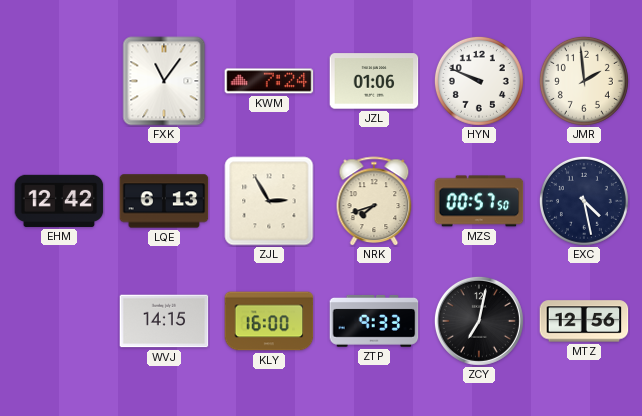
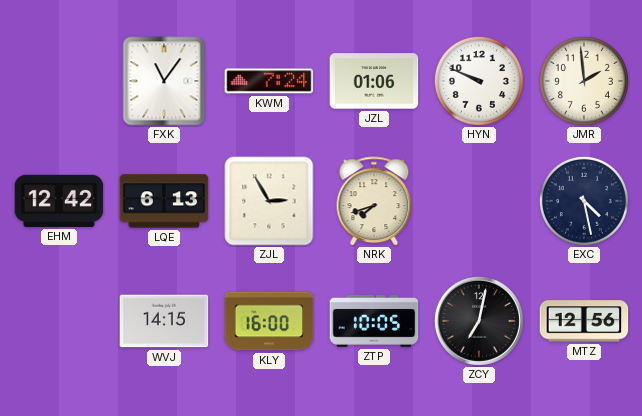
MZS: 00:57 -> none
ZTP: 9:33 -> 10:05
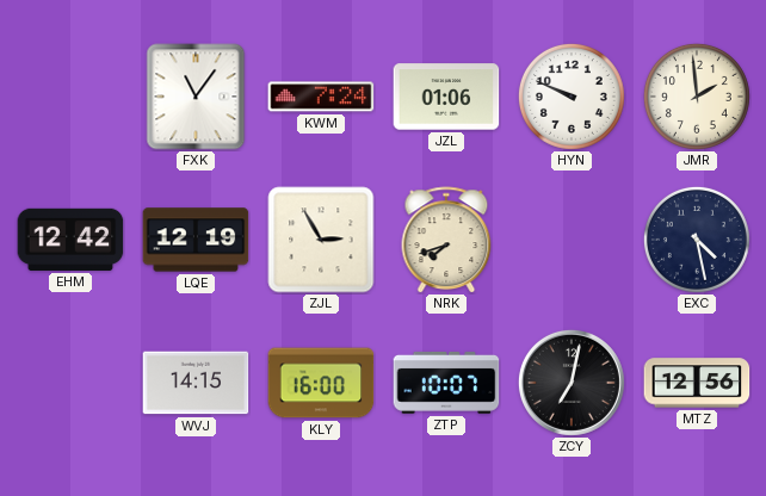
LQE: 6:13 -> 12:19
ZTP: 10:05 -> 10:07
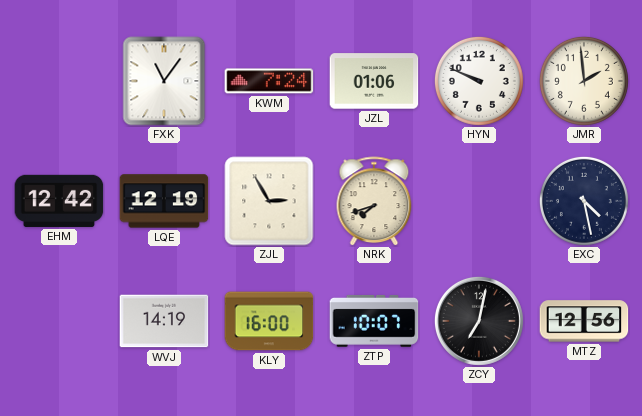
WVJ: 14:15 -> 14:19
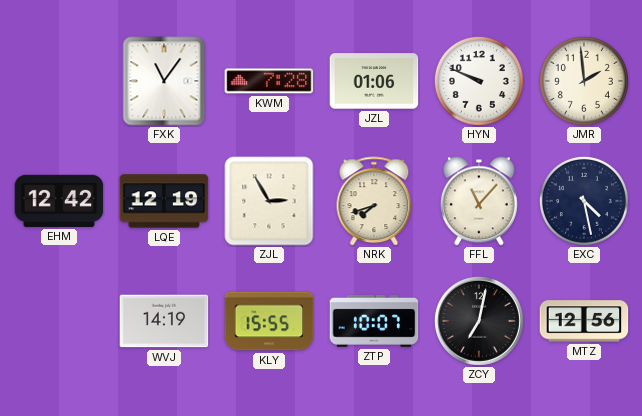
KWM: 7:24 -> 7:28
FFL: none -> 11:07
KLY: 16:00 -> 15:55
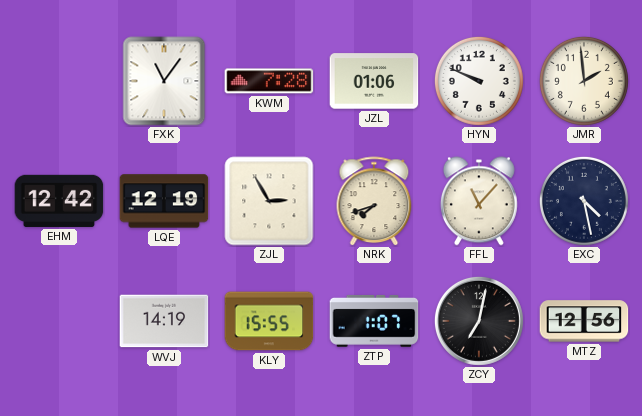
ZTP: 10:07 -> 1:07
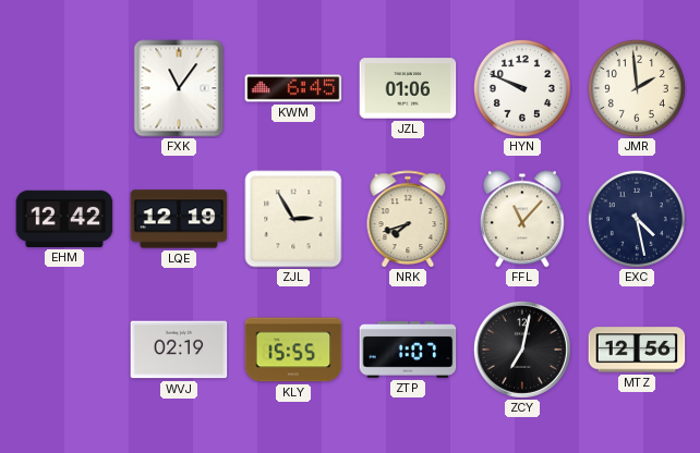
KWM: 7:28 -> 6:45
WVJ: 14:19 -> 02:19
